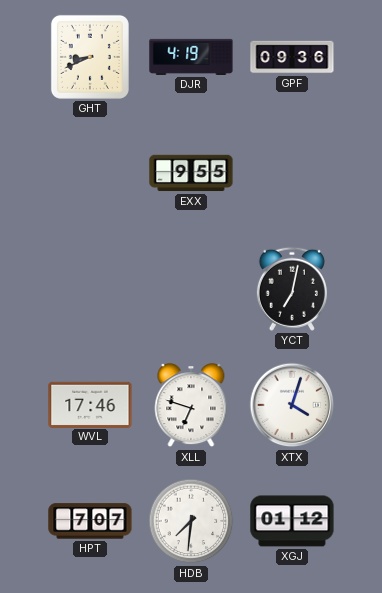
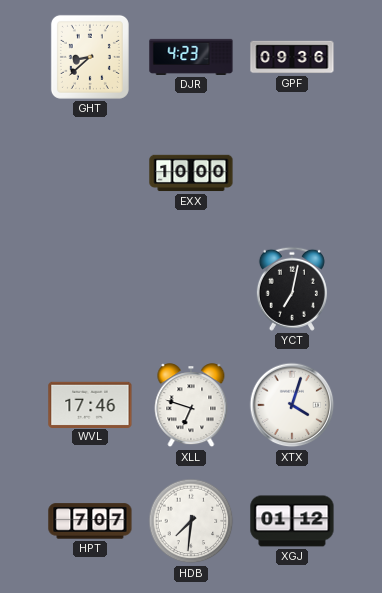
GHT: 8:41 -> 8:38
DJR: 4:19 -> 4:23
EXX: 9:55 -> 10:00
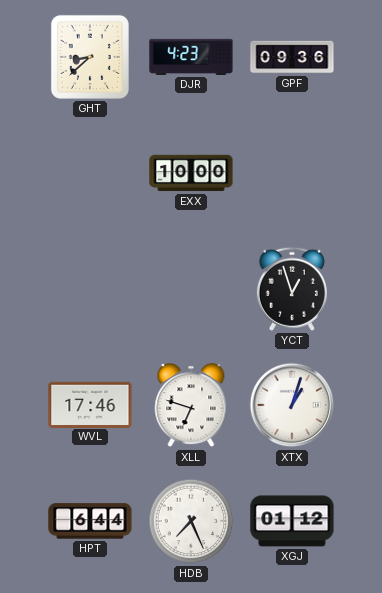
YCT: 7:02 -> 12:57
XTX: 4:03 -> 1:03
HPT: 7:07 -> 6:44
HDB: 7:31 -> 7:26
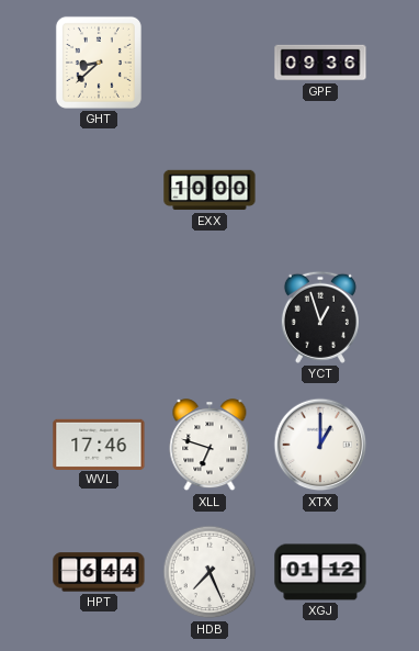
DJR: 4:23 -> none
XTX: 1:03 -> 1:00
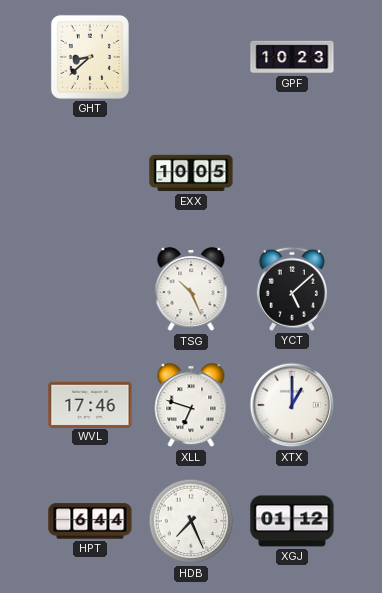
GPF: 09:36 -> 10:23
EXX: 10:00 -> 10:05
TSG: none -> 10:26
YCT: 12:57 -> 5:08
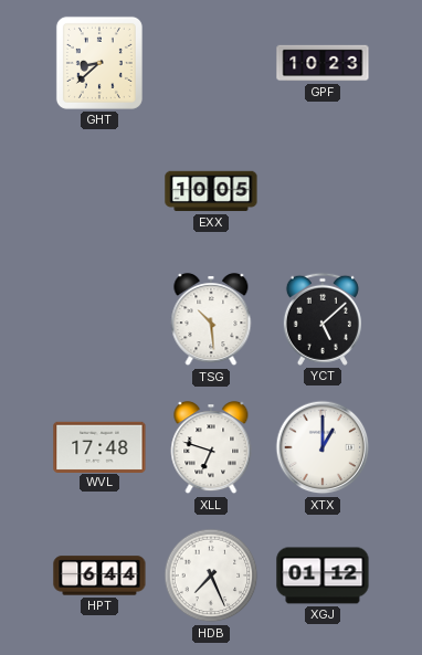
TSG: 10:26 -> 10:29
WVL: 17:46 -> 17:48
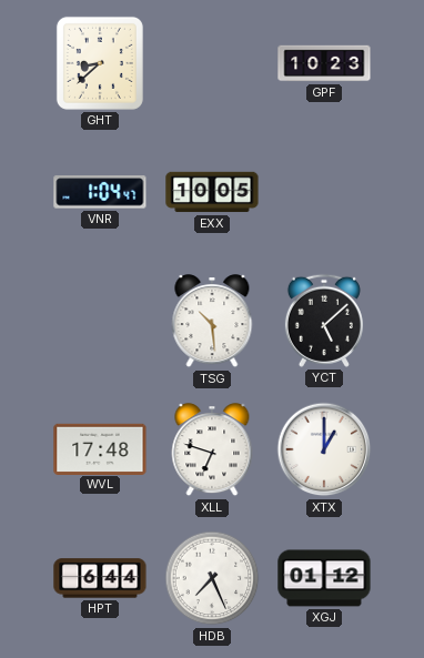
VNR: none -> 1:04
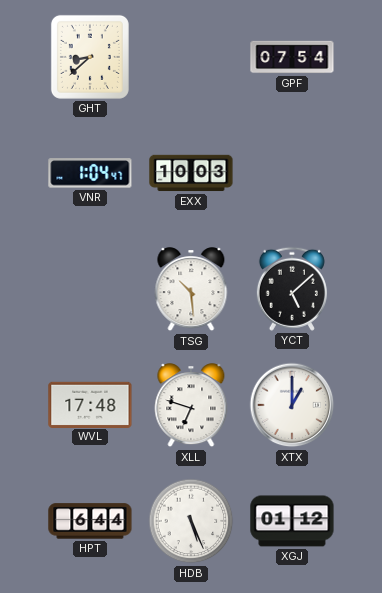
GPF: 10:23 -> 07:54
EXX: 10:05 -> 10:03
HDB: 7:26 -> 5:26
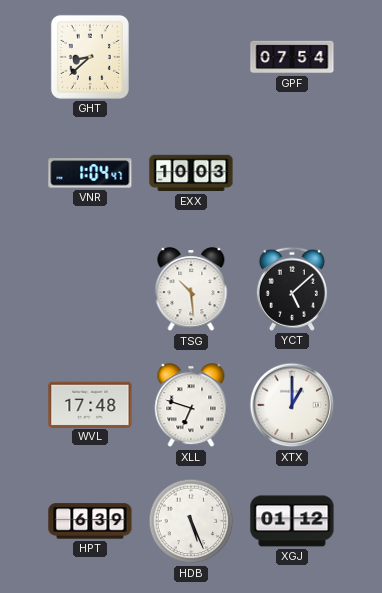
HPT: 6:44 -> 6:39
